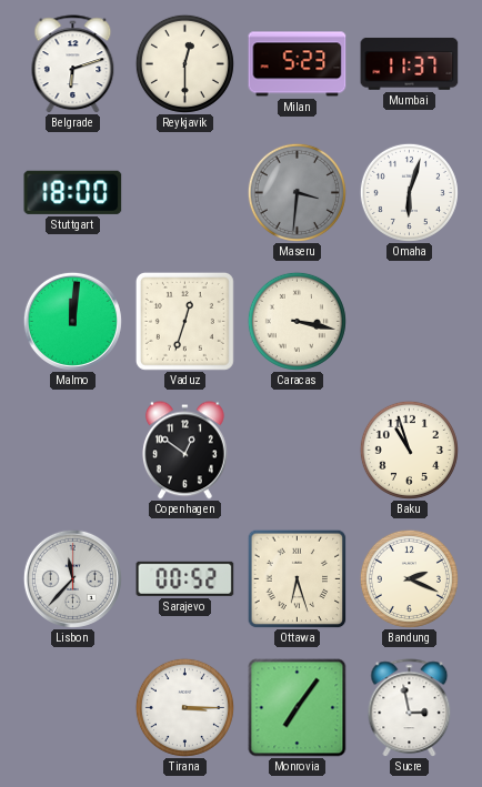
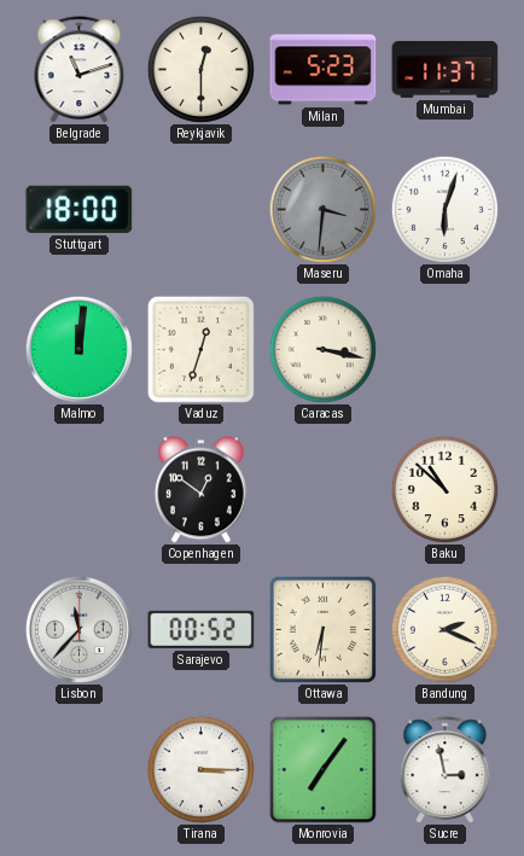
Belgrade: 6:12 -> 11:12
Baku: 10:57 -> 10:52
Ottawa: 6:27 -> 6:31
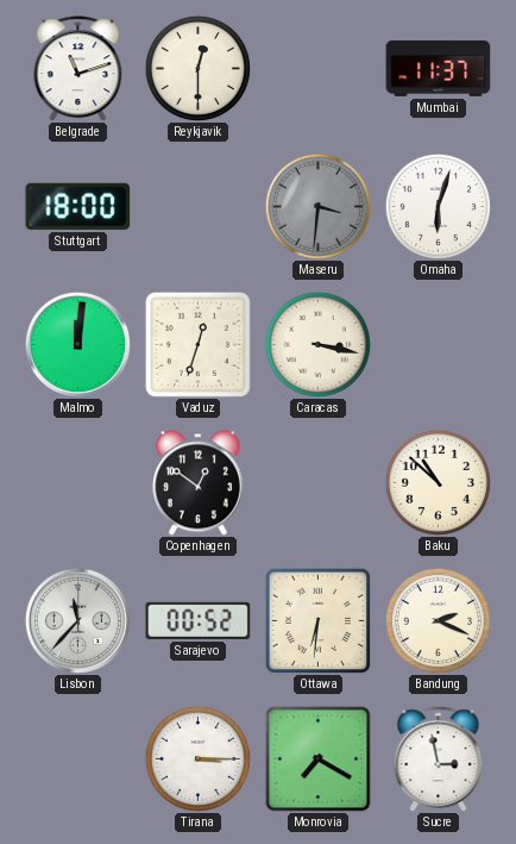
Milan: 5:23 -> none
Monrovia: 7:06 -> 7:20
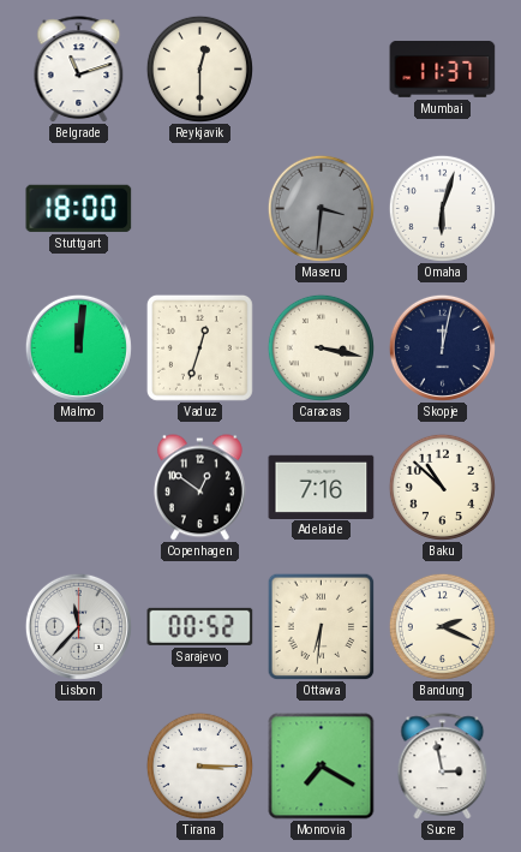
Skopje: none -> 12:02
Adelaide: none -> 7:16
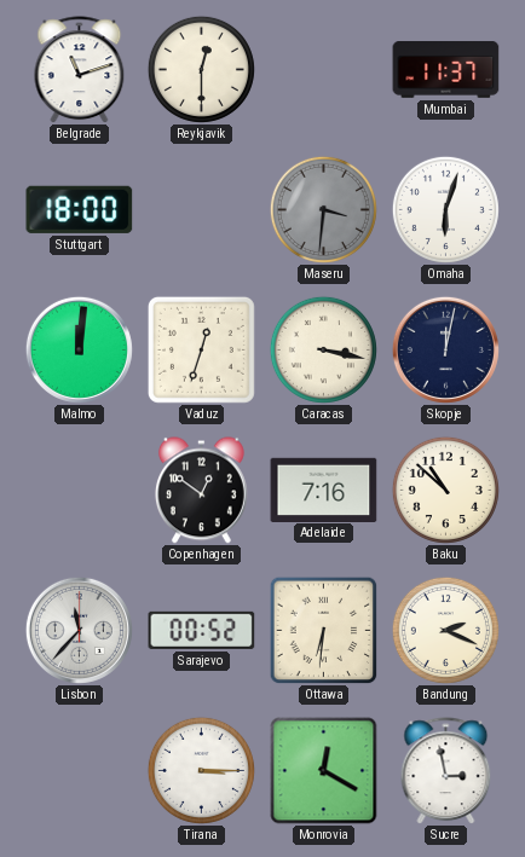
Monrovia: 7:20 -> 12:20
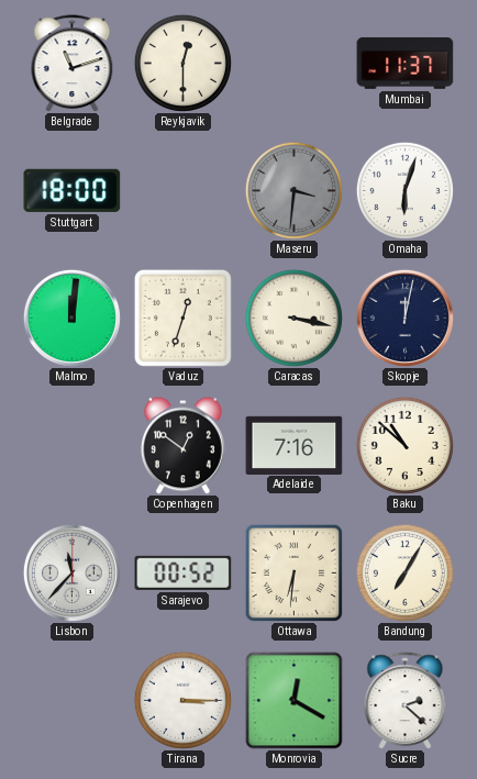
Bandung: 2:19 -> 7:05
Sucre: 2:58 -> 2:22
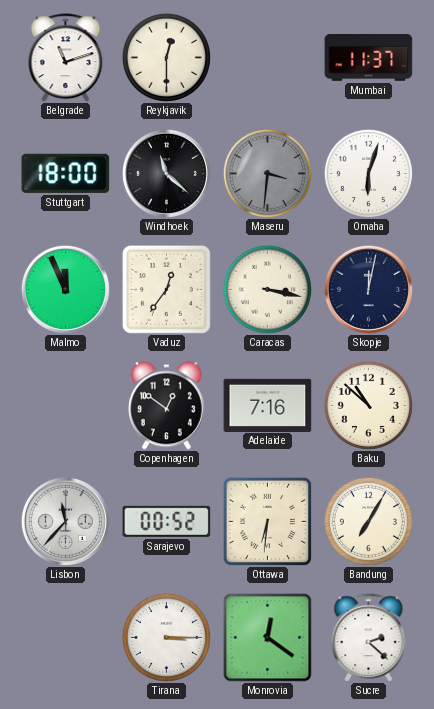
Windhoek: none -> 11:22
Malmo: 12:01 -> 11:56
Vaduz: 12:33 -> 12:36
Monrovia: 12:20 -> 12:21
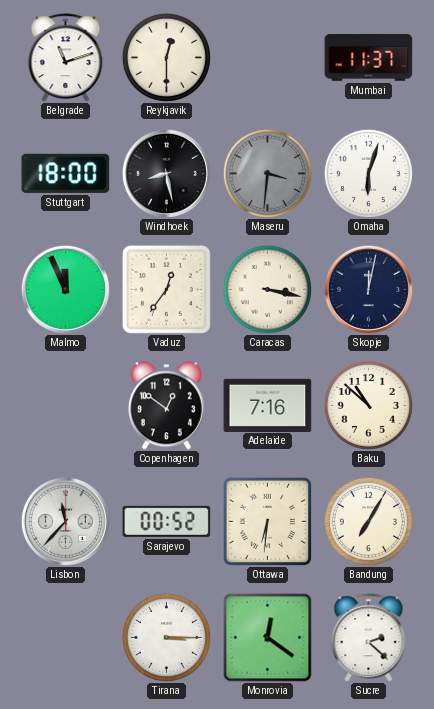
Windhoek: 11:22 -> 8:28
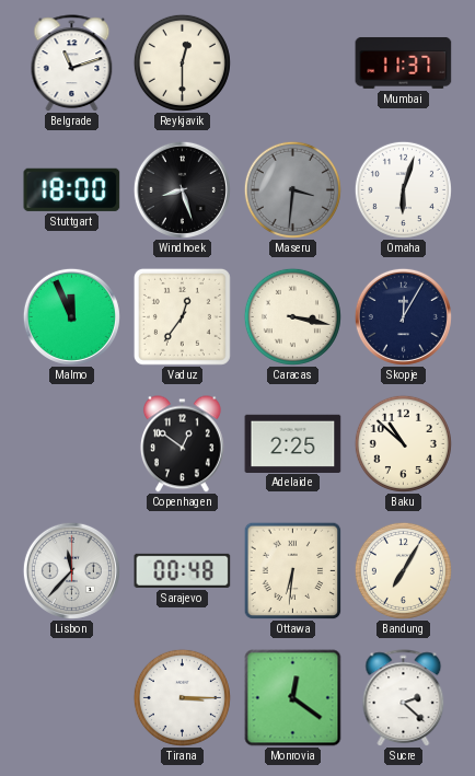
Windhoek: 8:28 -> 8:27
Skopje: 12:02 -> 12:05
Adelaide: 7:16 -> 2:25
Sarajevo: 00:52 -> 00:48
